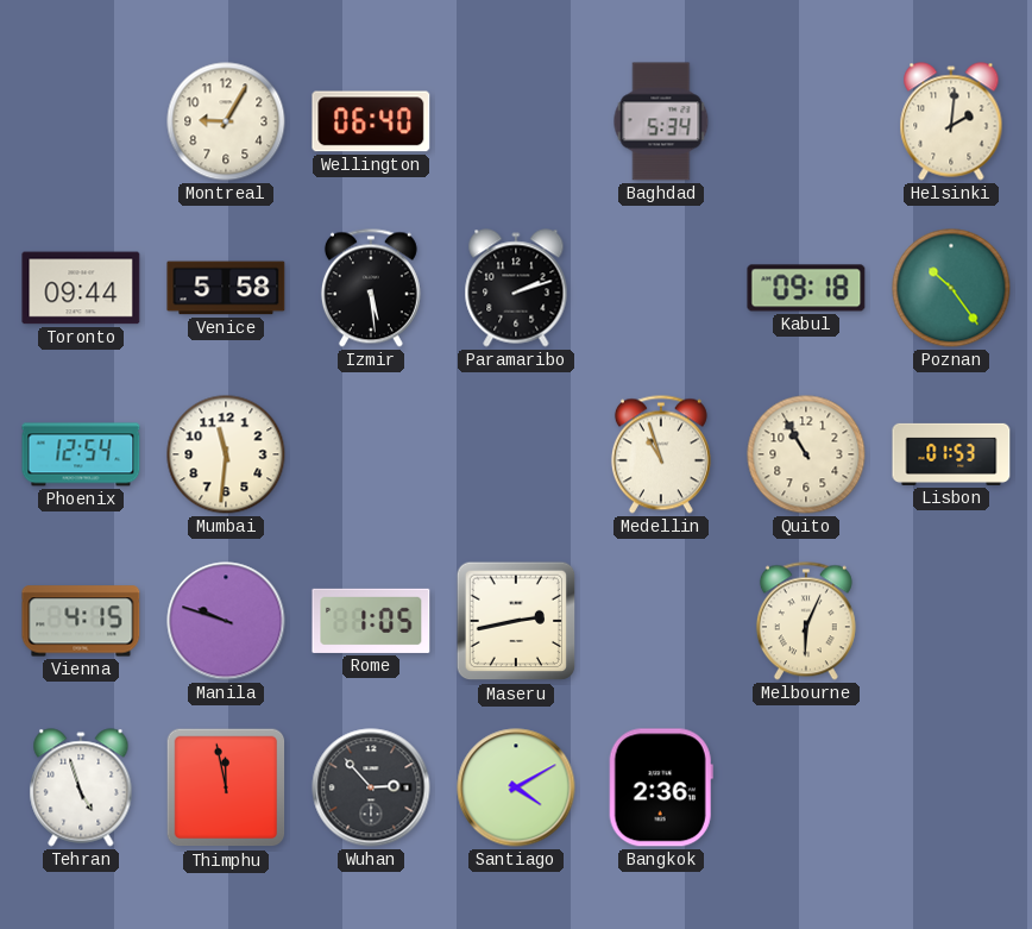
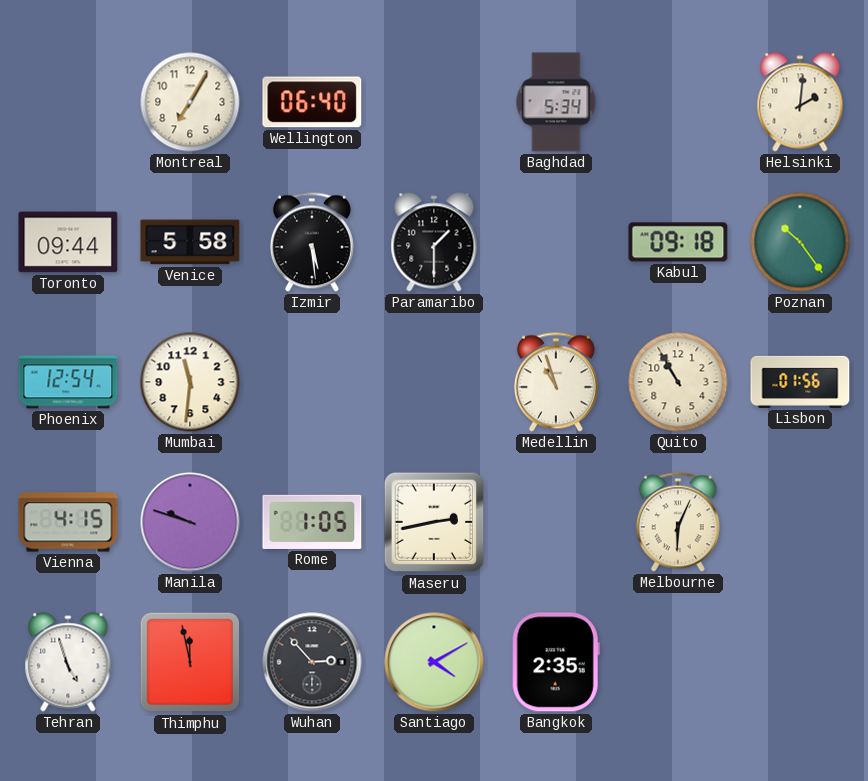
Montreal: 9:05 -> 7:05
Paramaribo: 2:12 -> 1:30
Lisbon: 01:53 -> 01:56
Bangkok: 2:36 -> 2:35
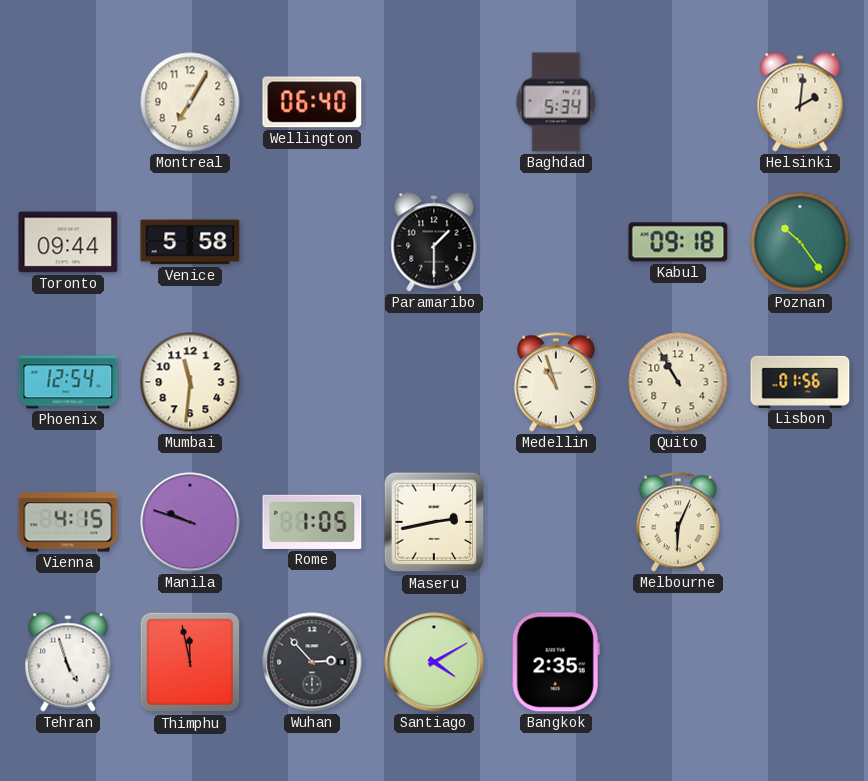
Izmir: 5:29 -> none
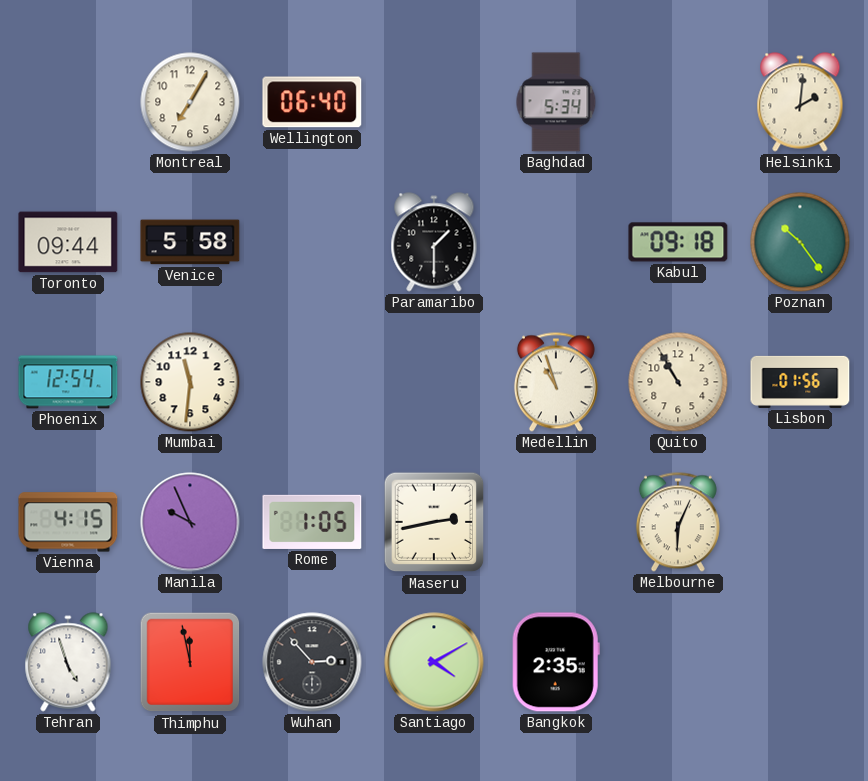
Manila: 9:48 -> 9:56
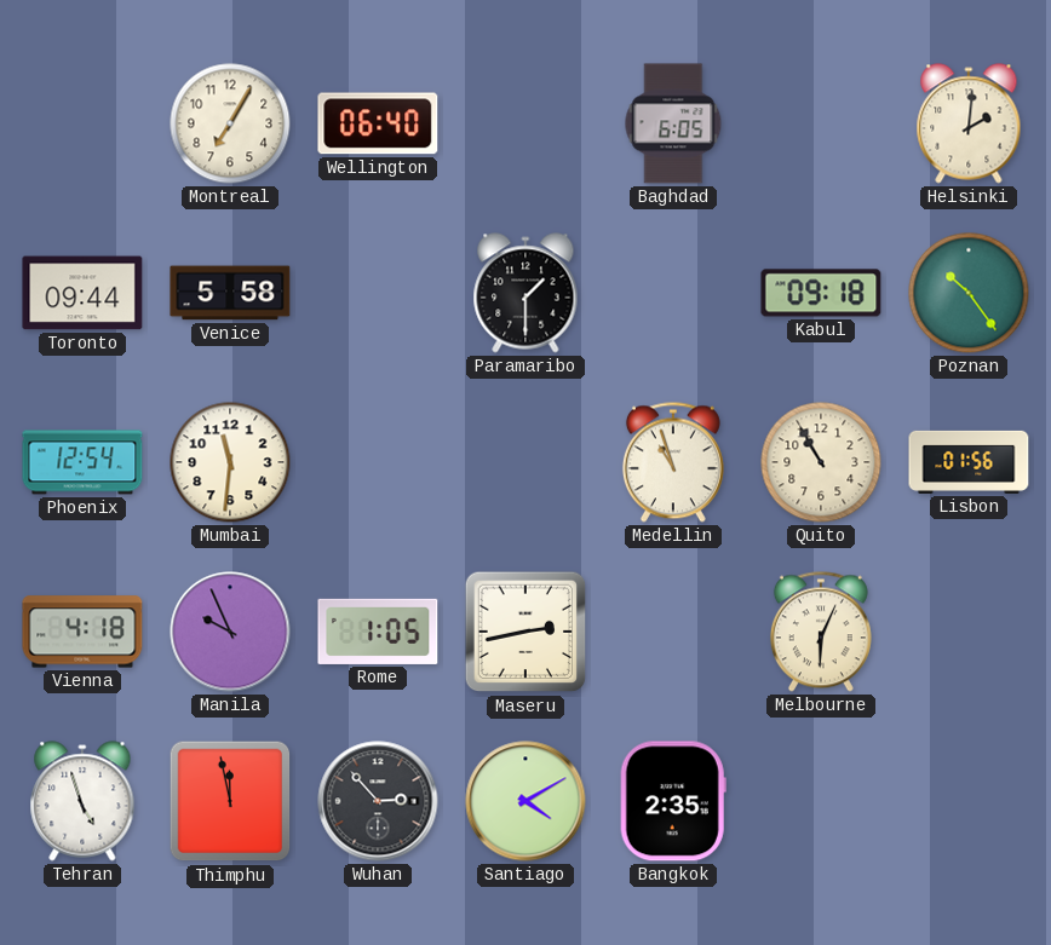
Baghdad: 5:34 -> 6:05
Vienna: 4:15 -> 4:18
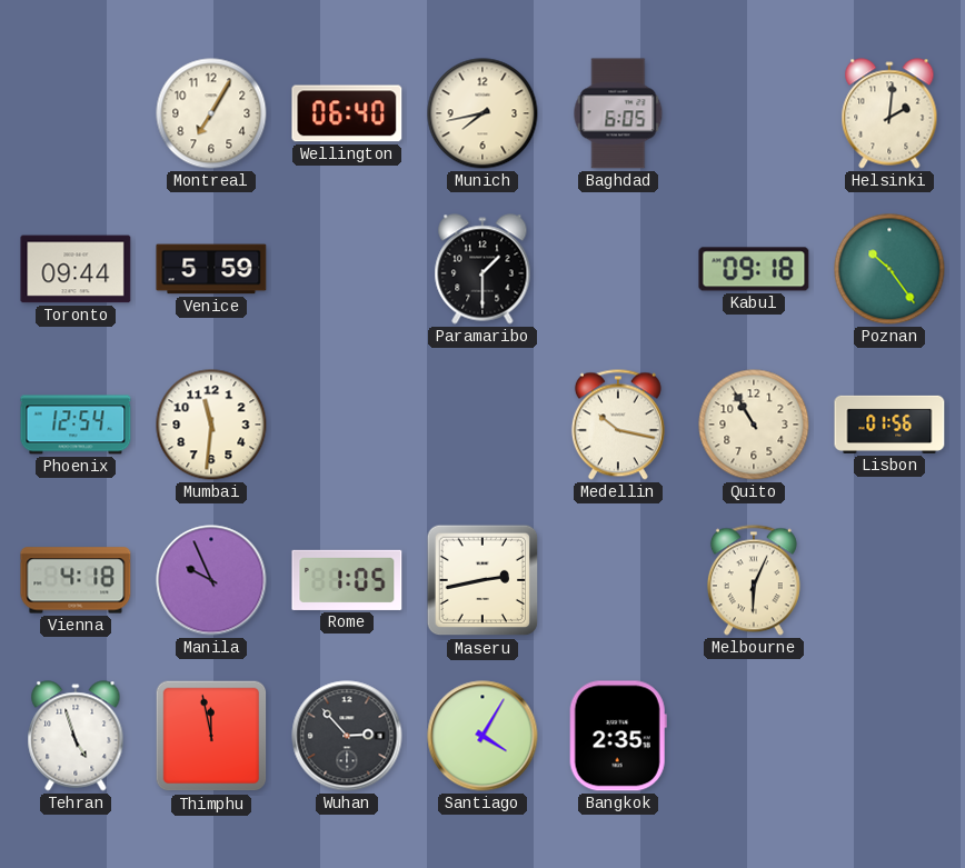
Munich: none -> 7:43
Venice: 5:58 -> 5:59
Medellin: 10:57 -> 10:17
Santiago: 4:10 -> 4:05
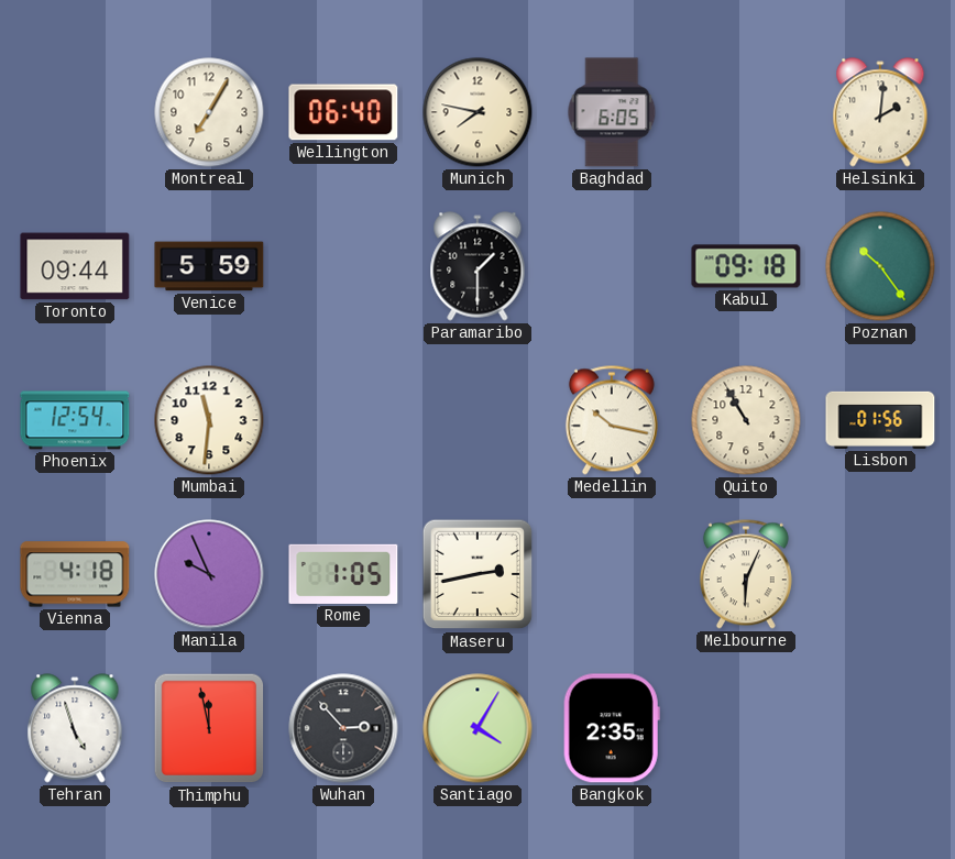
Munich: 7:43 -> 7:47
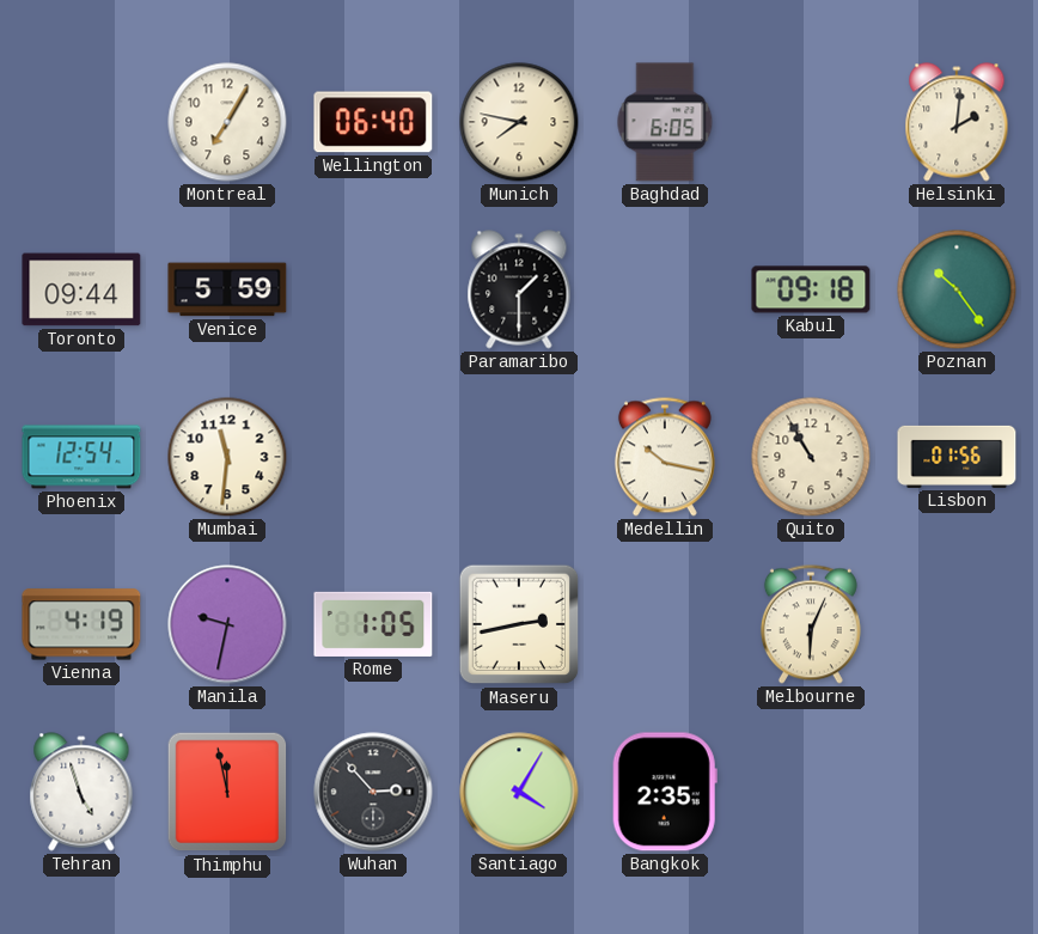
Vienna: 4:18 -> 4:19
Manila: 9:56 -> 9:32
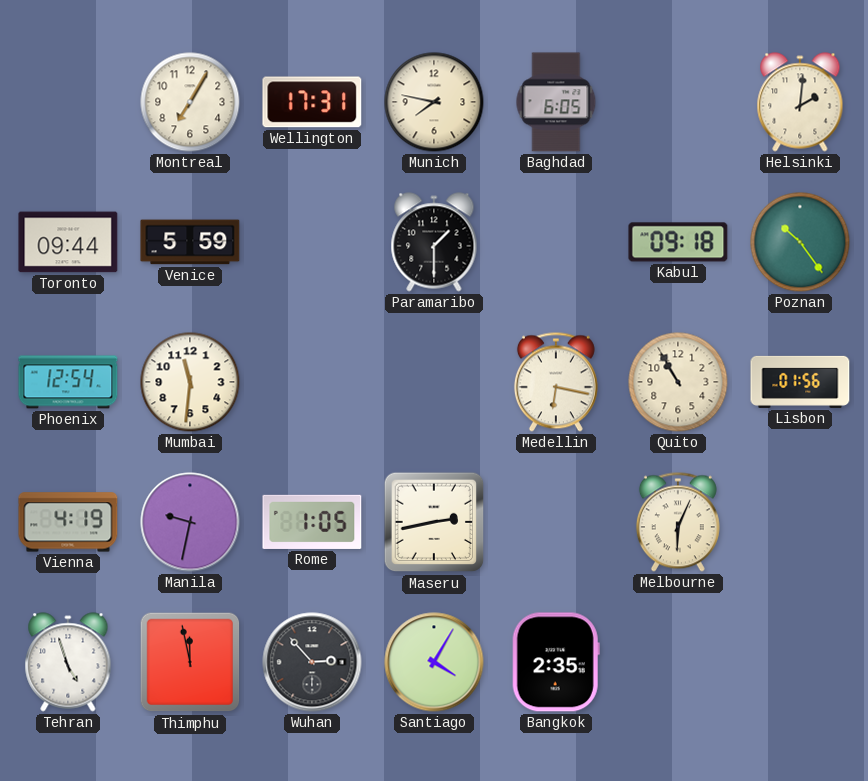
Wellington: 06:40 -> 17:31
Medellin: 10:17 -> 6:17
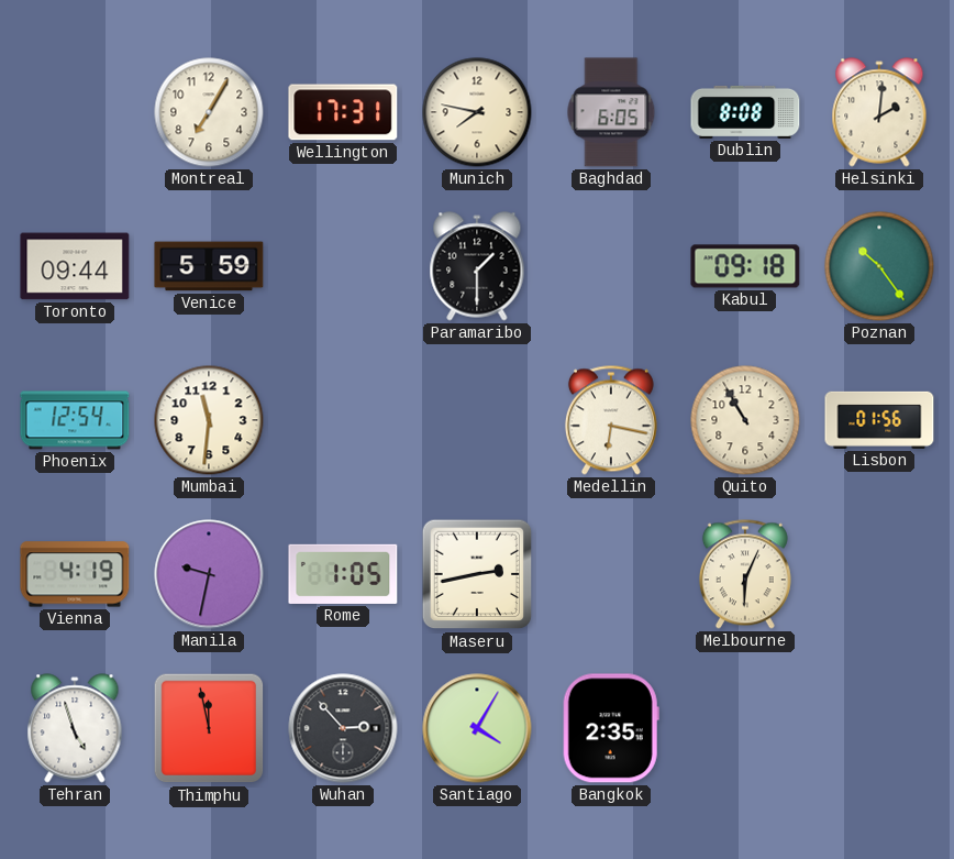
Dublin: none -> 8:08
